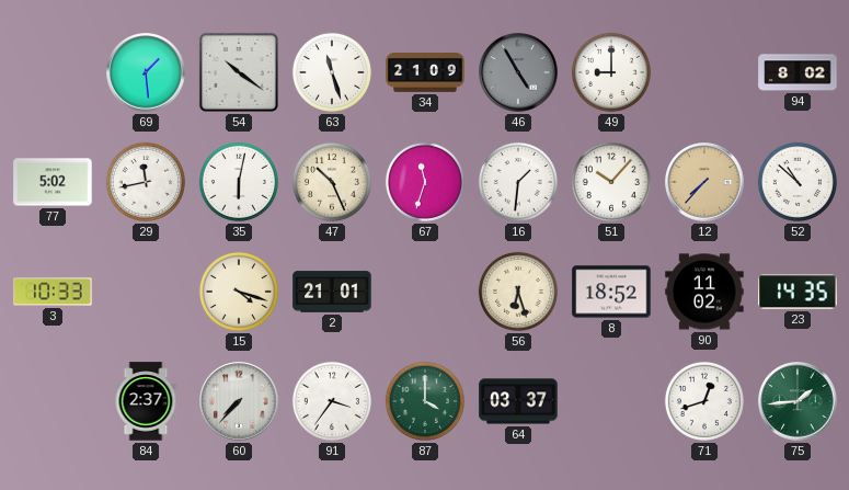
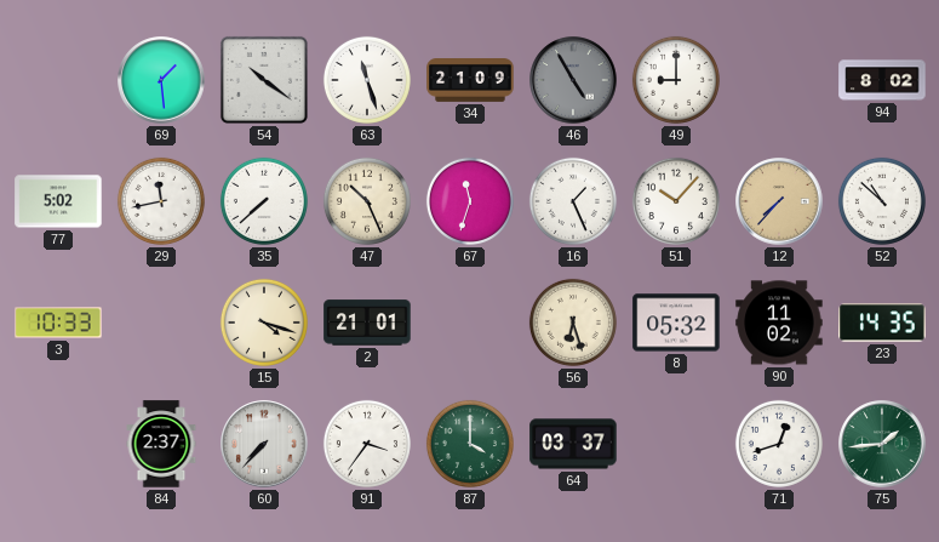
35: 6:02 -> 7:38
16: 1:31 -> 1:26
8: 18:52 -> 05:32
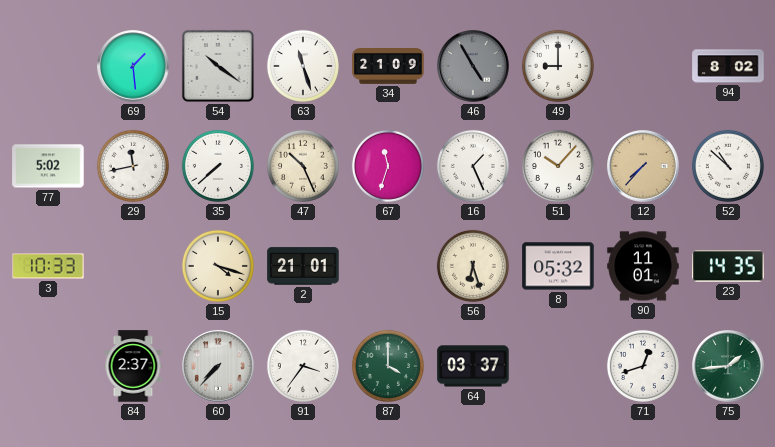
90: 11:02 -> 11:01
